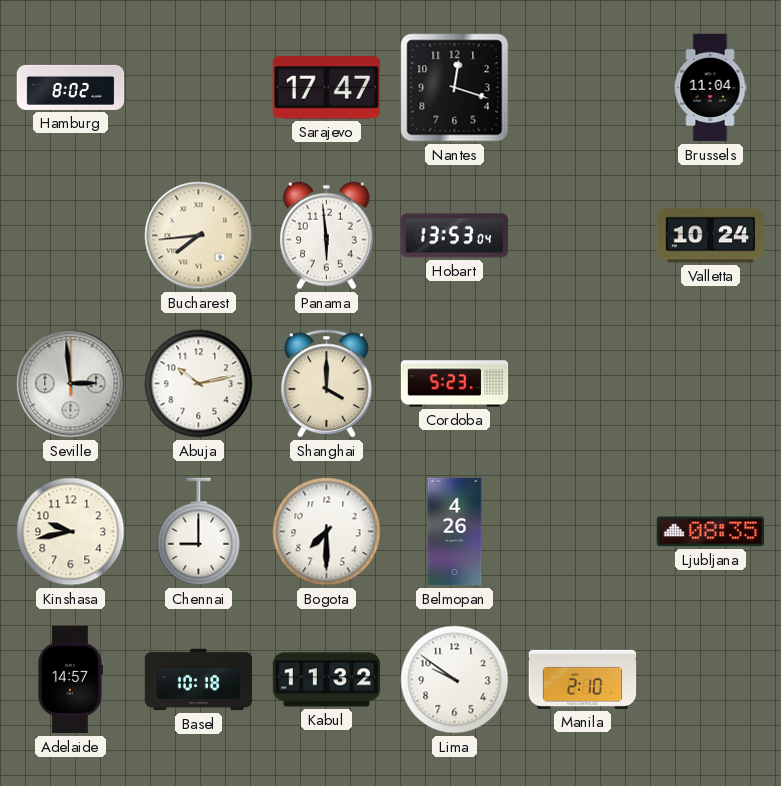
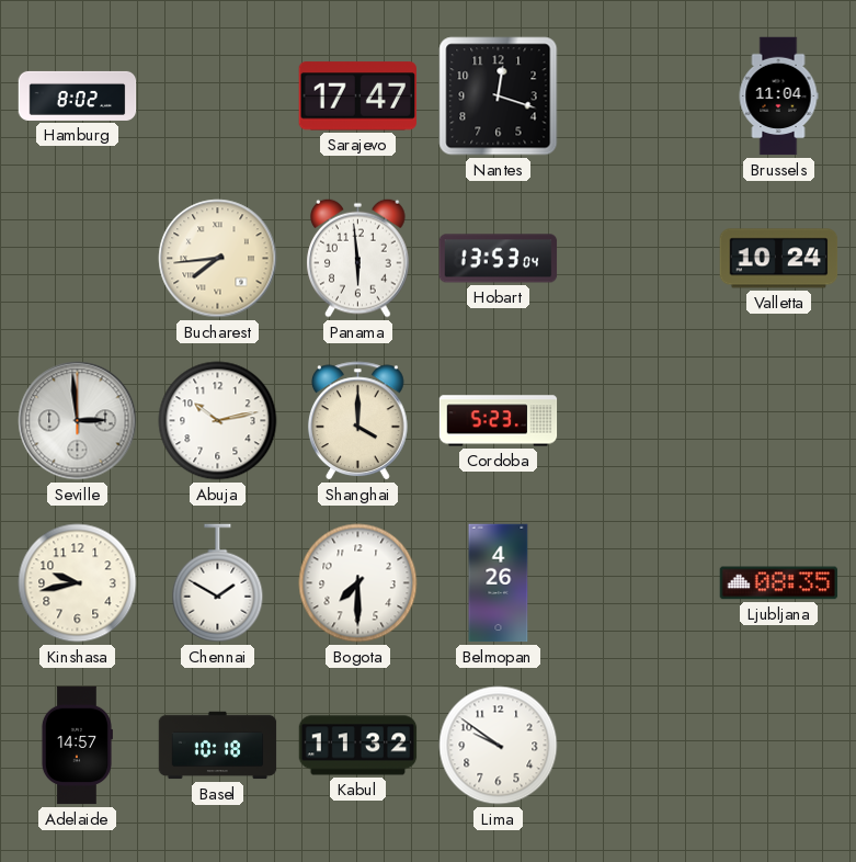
Chennai: 9:00 -> 1:50
Manila: 2:10 -> none
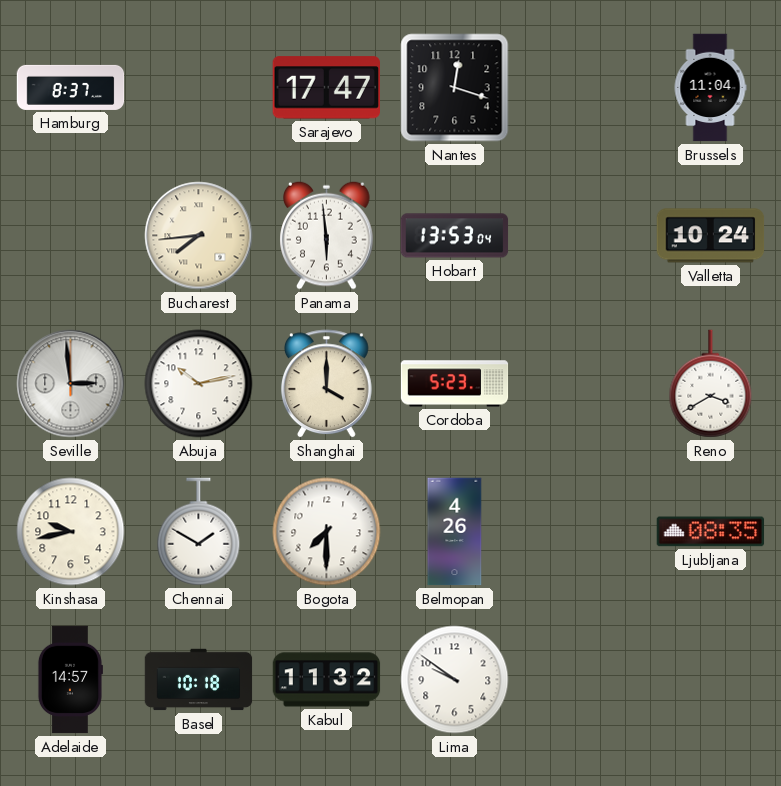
Hamburg: 8:02 -> 8:37
Reno: none -> 3:40
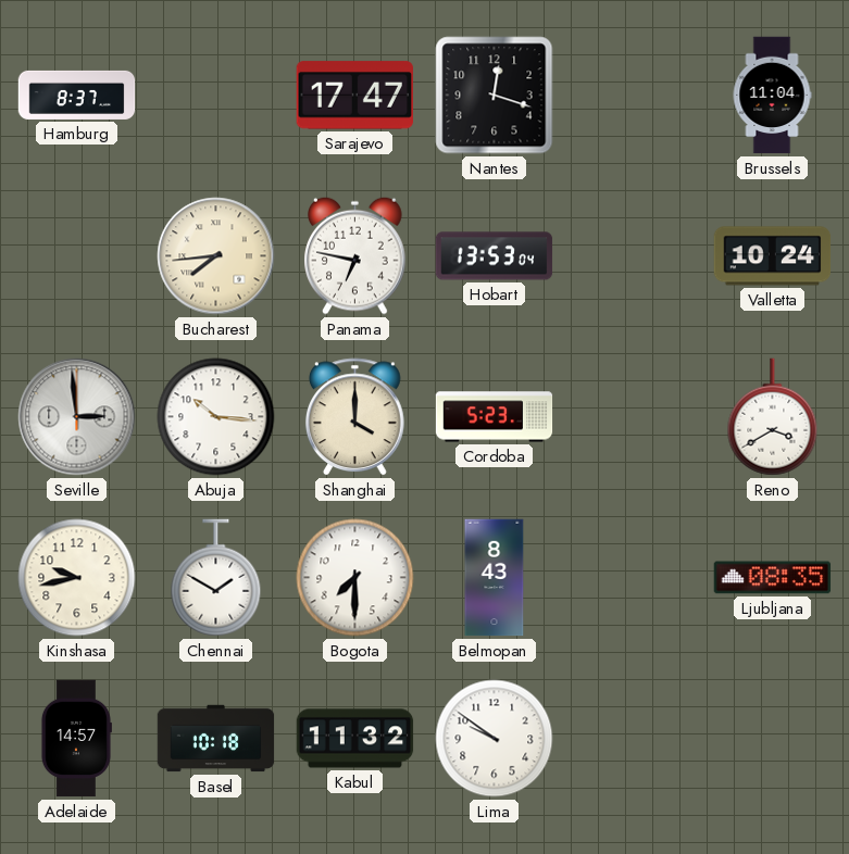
Panama: 5:59 -> 6:47
Abuja: 10:13 -> 10:16
Belmopan: 4:26 -> 8:43
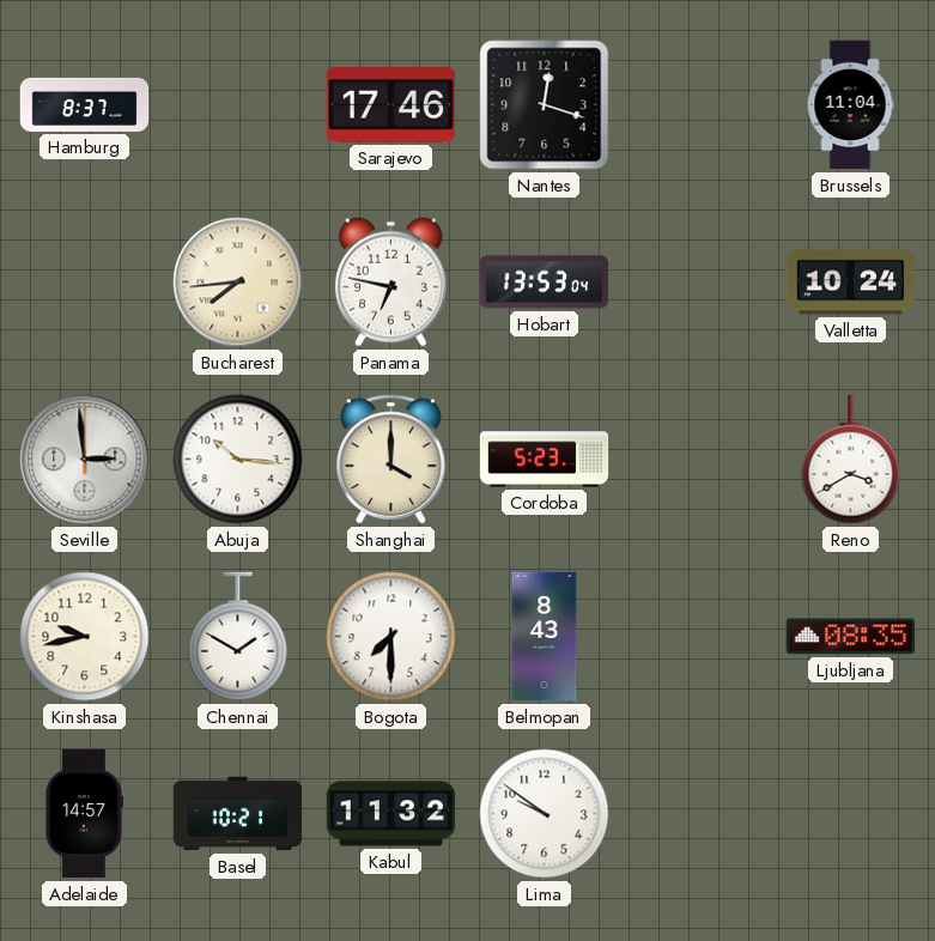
Sarajevo: 17:47 -> 17:46
Basel: 10:18 -> 10:21
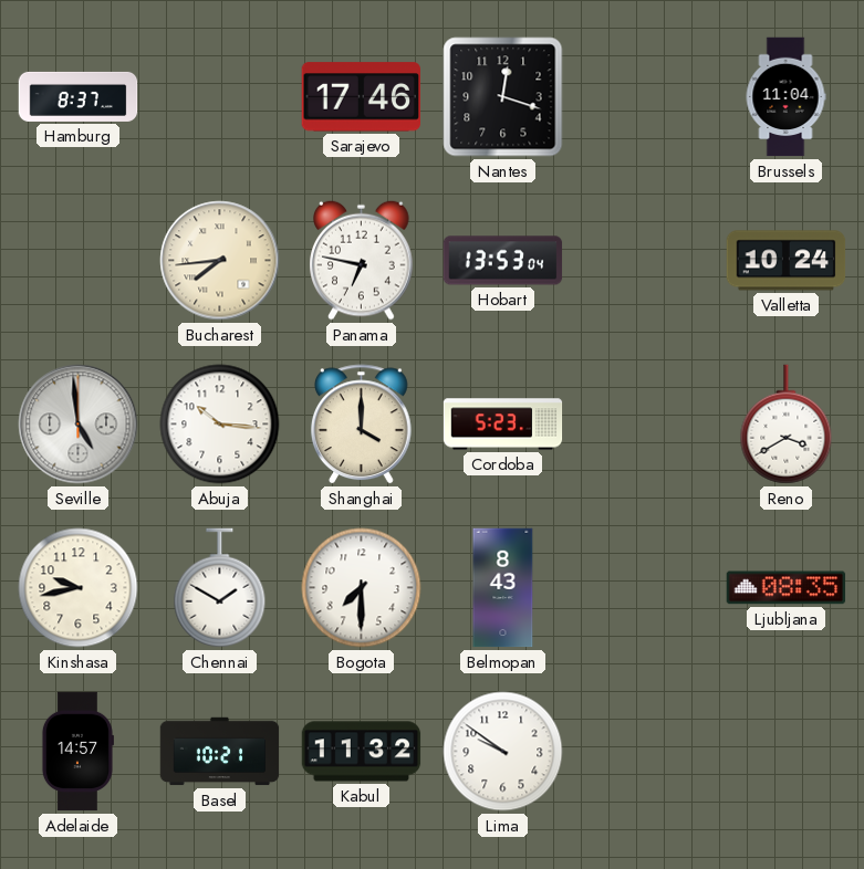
Seville: 2:59 -> 4:59
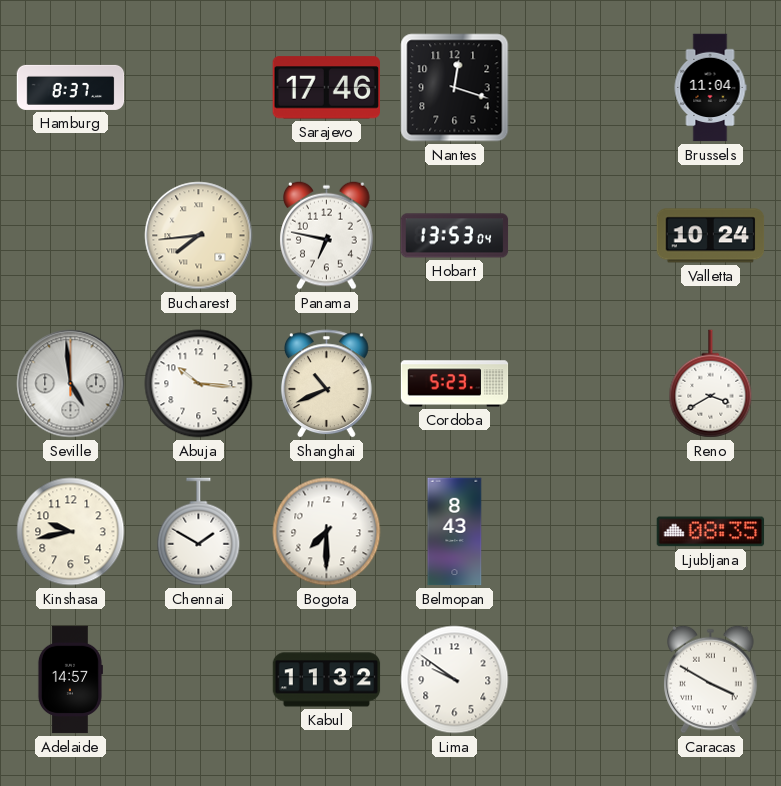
Shanghai: 4:00 -> 10:41
Basel: 10:21 -> none
Caracas: none -> 3:50
